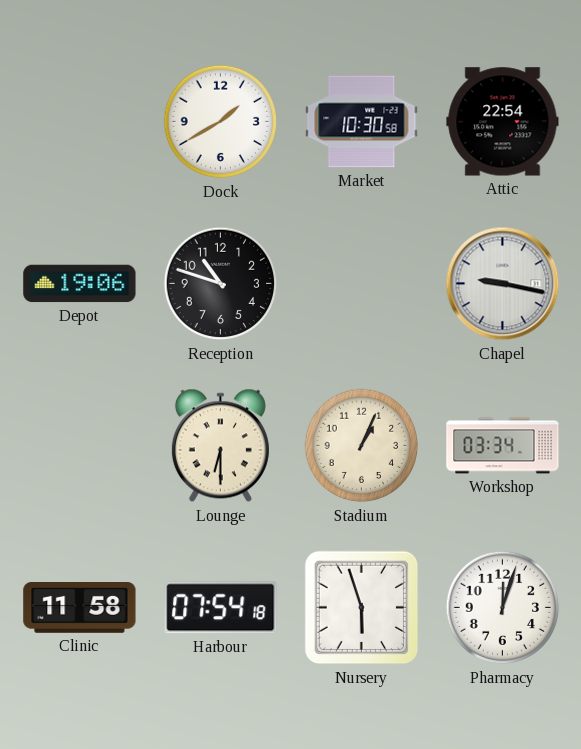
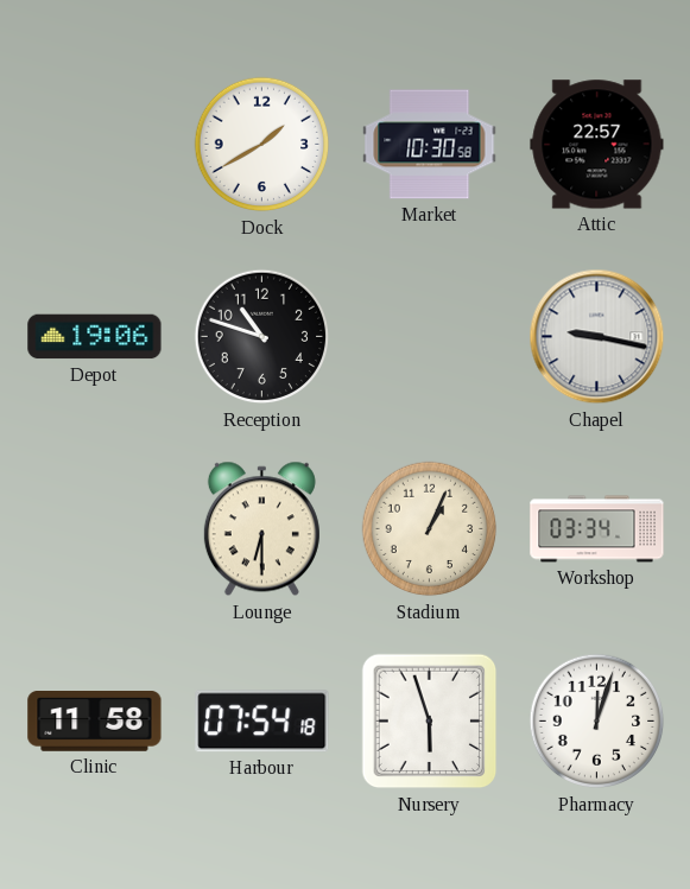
Attic: 22:54 -> 22:57
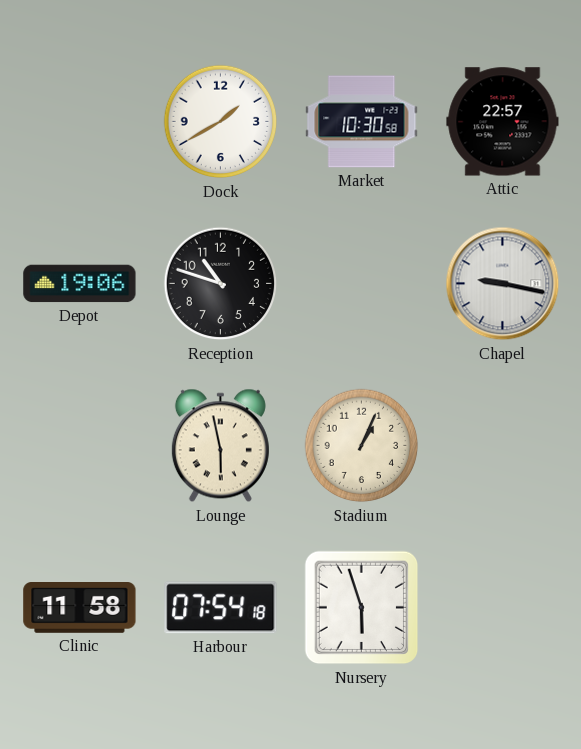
Lounge: 6:30 -> 5:58
Workshop: 03:34 -> none
Pharmacy: 12:03 -> none
